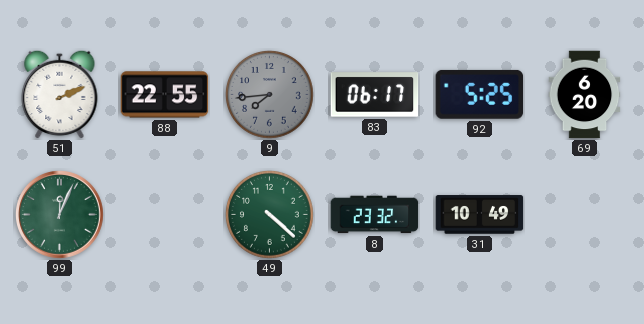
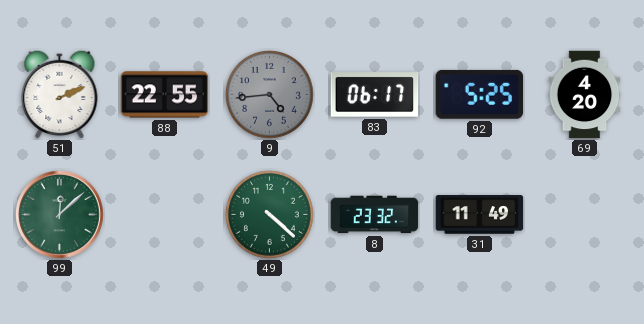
9: 7:44 -> 4:44
69: 6:20 -> 4:20
99: 12:04 -> 12:08
31: 10:49 -> 11:49
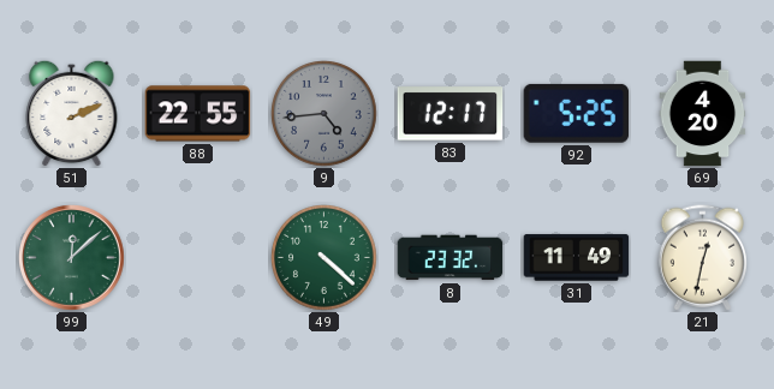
83: 06:17 -> 12:17
21: none -> 12:32
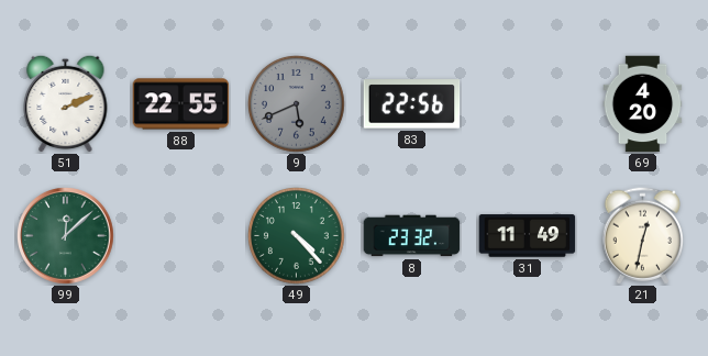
9: 4:44 -> 5:41
83: 12:17 -> 22:56
92: 5:25 -> none
49: 4:22 -> 4:23
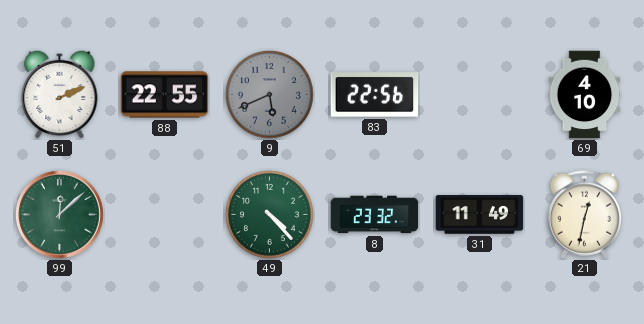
69: 4:20 -> 4:10
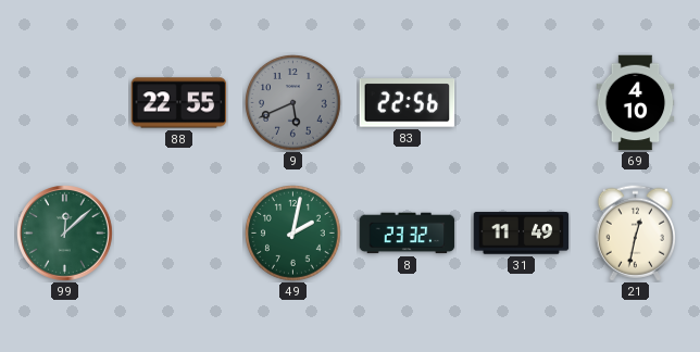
51: 2:11 -> none
49: 4:23 -> 2:02
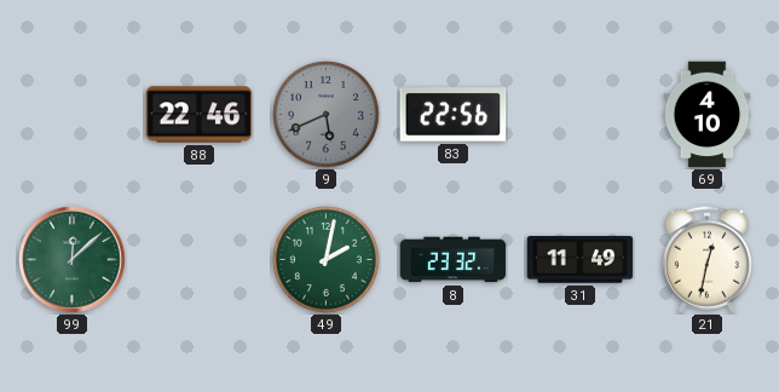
88: 22:55 -> 22:46
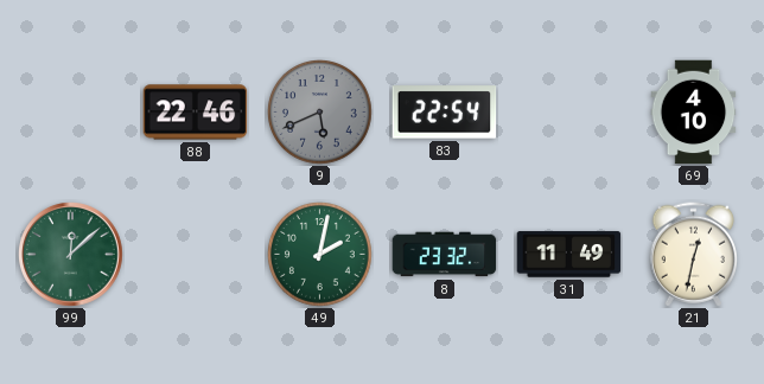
83: 22:56 -> 22:54
